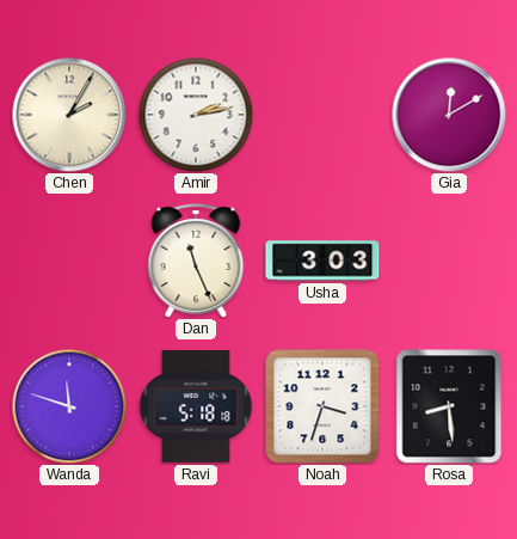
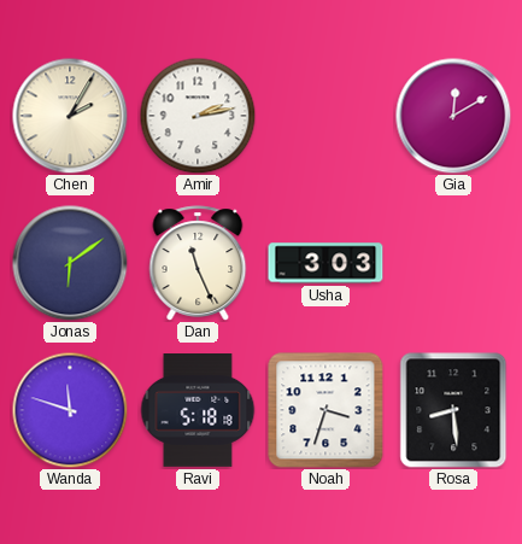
Jonas: none -> 6:09
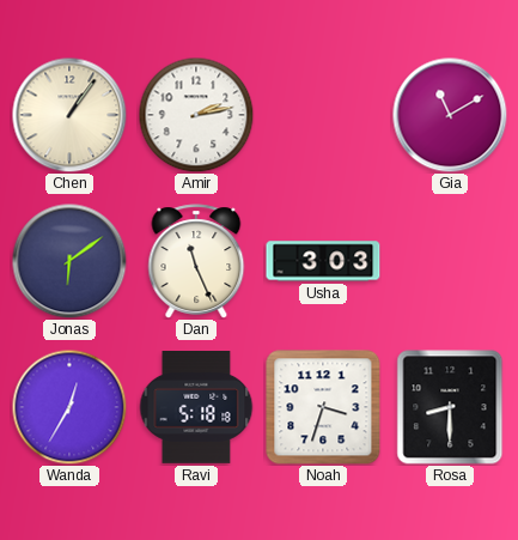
Chen: 2:05 -> 1:06
Gia: 12:10 -> 11:10
Wanda: 11:48 -> 12:35
Rosa: 8:29 -> 8:30
